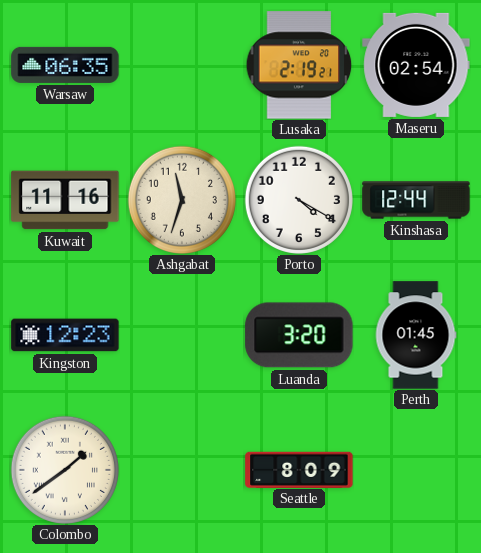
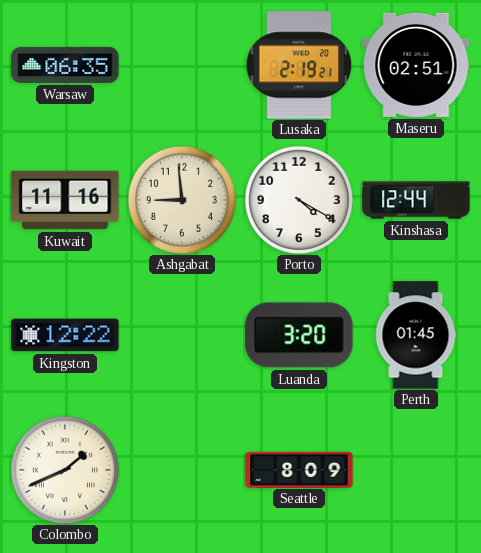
Maseru: 02:54 -> 02:51
Ashgabat: 11:33 -> 8:59
Kingston: 12:23 -> 12:22
Colombo: 1:39 -> 1:41
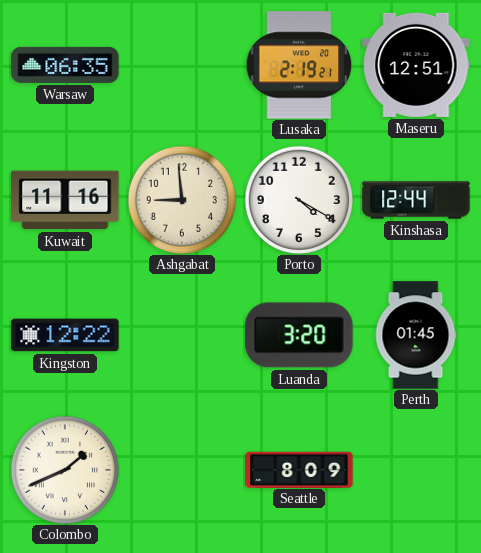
Maseru: 02:51 -> 12:51
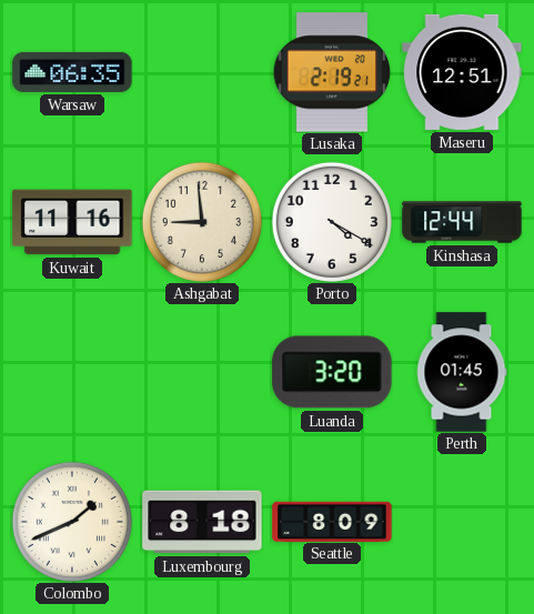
Kingston: 12:22 -> none
Luxembourg: none -> 8:18
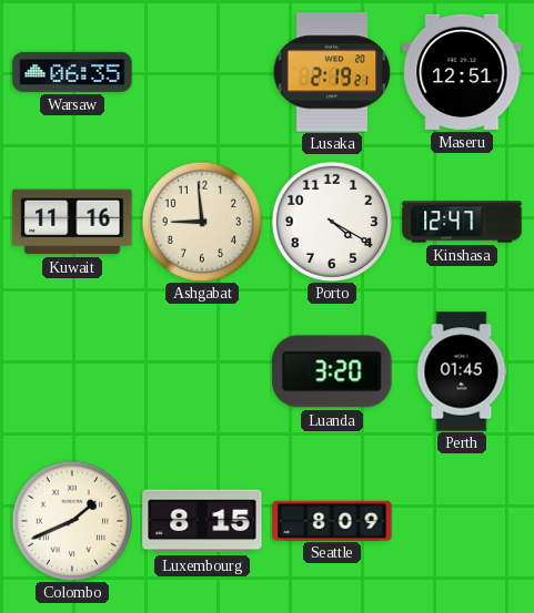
Kinshasa: 12:44 -> 12:47
Luxembourg: 8:18 -> 8:15
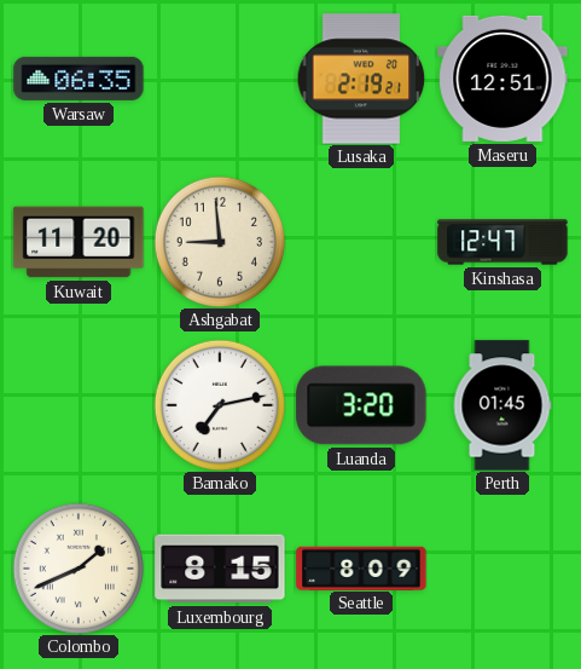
Kuwait: 11:16 -> 11:20
Porto: 4:20 -> none
Bamako: none -> 7:13
